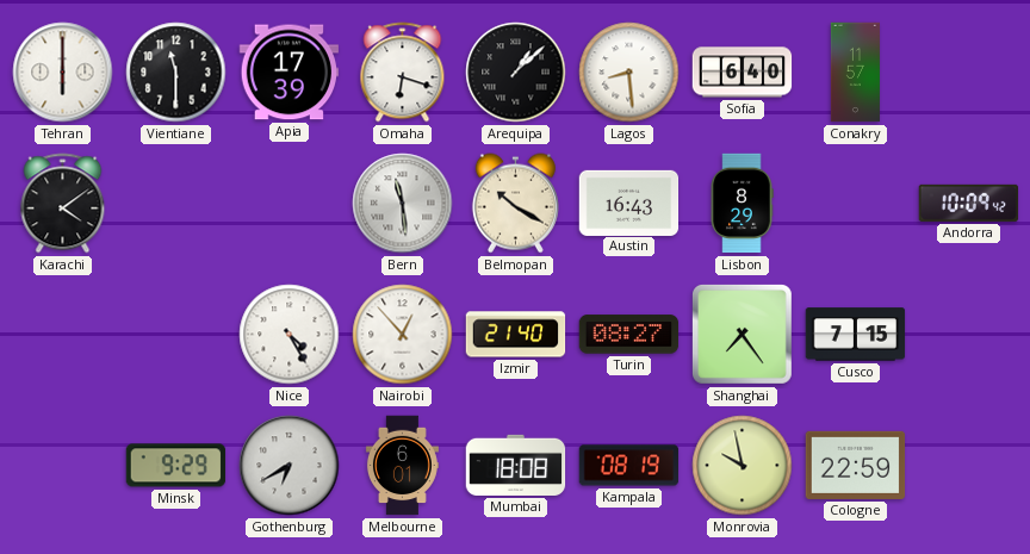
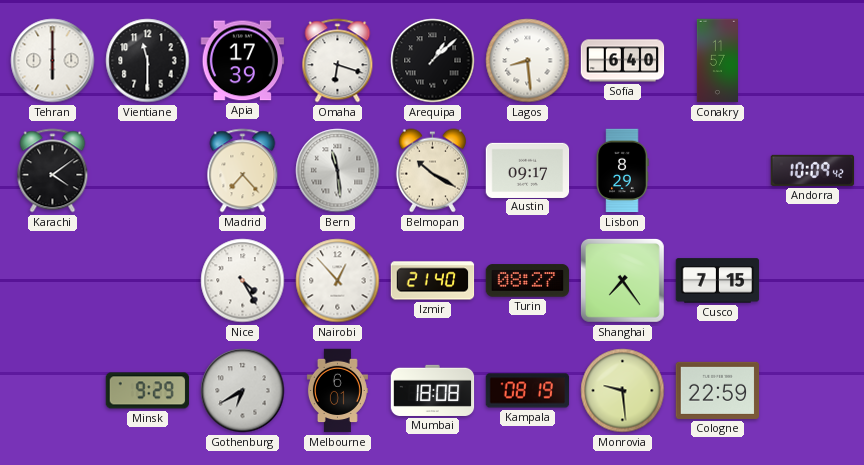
Madrid: none -> 7:23
Austin: 16:43 -> 09:17
Monrovia: 9:58 -> 9:29
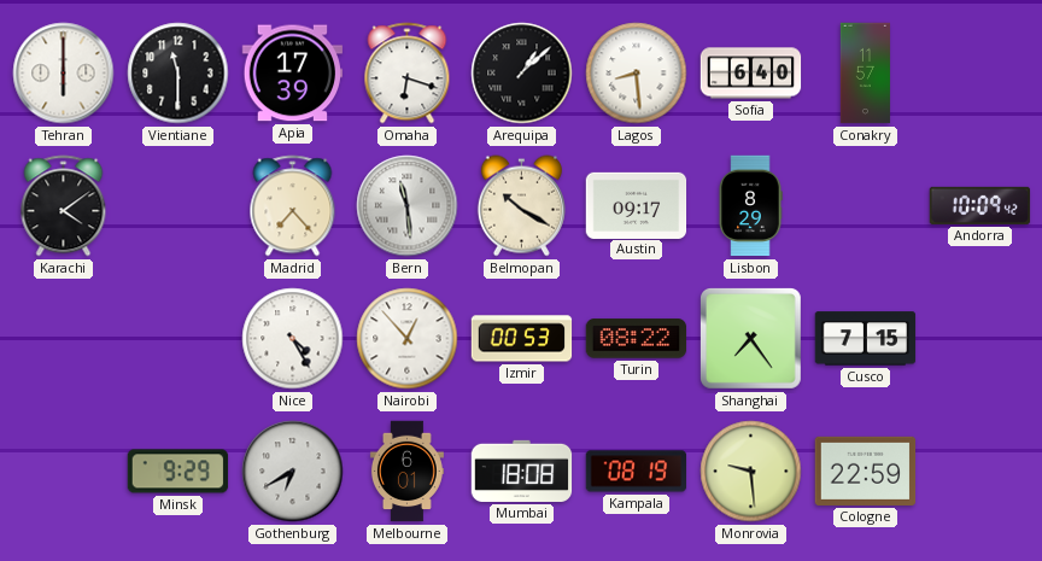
Izmir: 21:40 -> 00:53
Turin: 08:27 -> 08:22
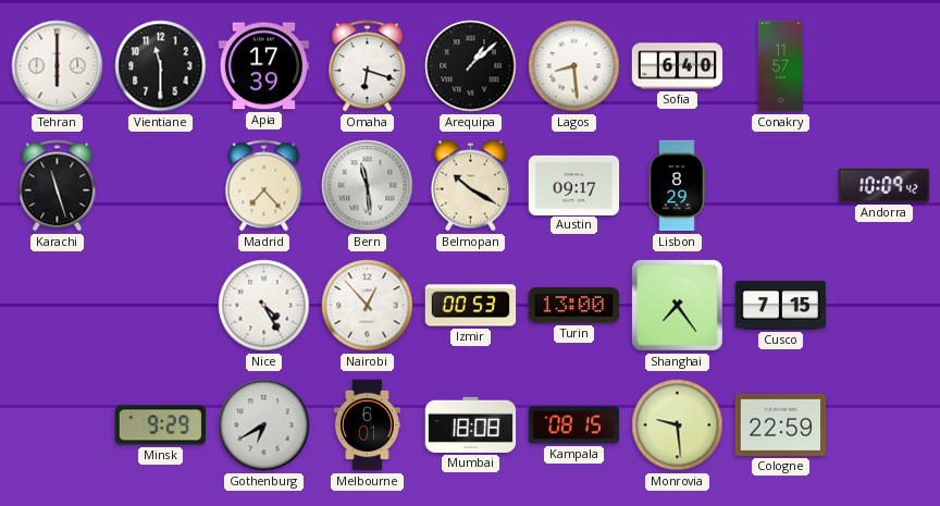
Karachi: 4:09 -> 11:27
Turin: 08:22 -> 13:00
Kampala: 08:19 -> 08:15
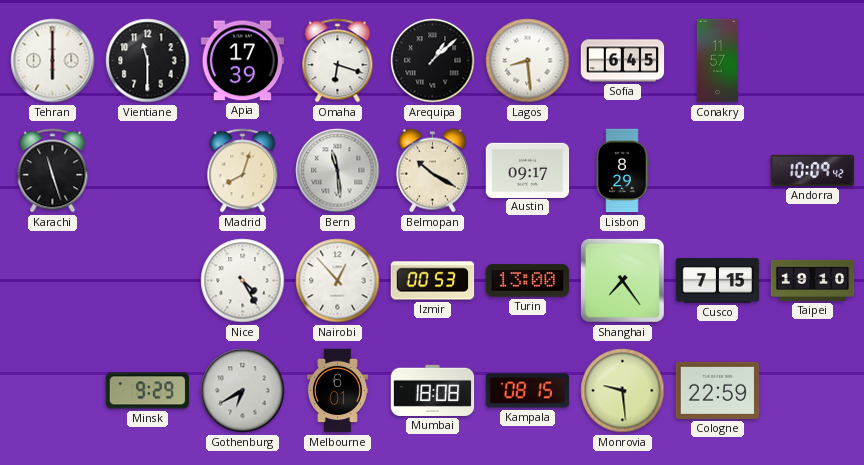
Sofia: 6:40 -> 6:45
Madrid: 7:23 -> 8:03
Taipei: none -> 19:10
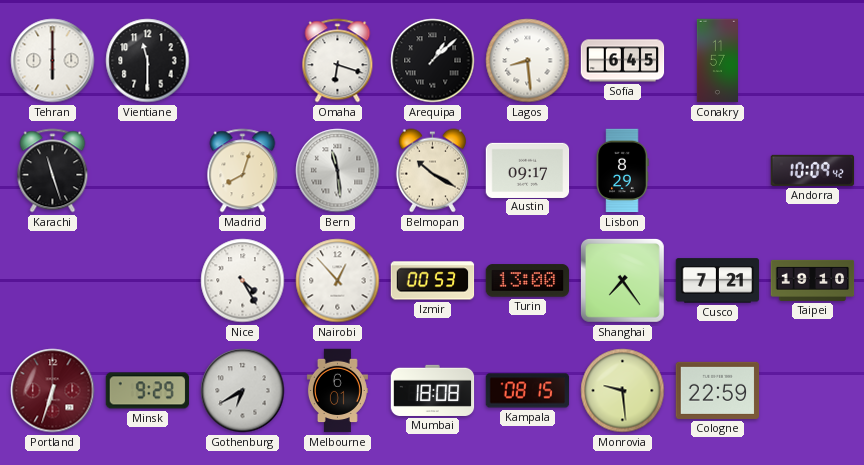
Apia: 17:39 -> none
Cusco: 7:15 -> 7:21
Portland: none -> 6:33
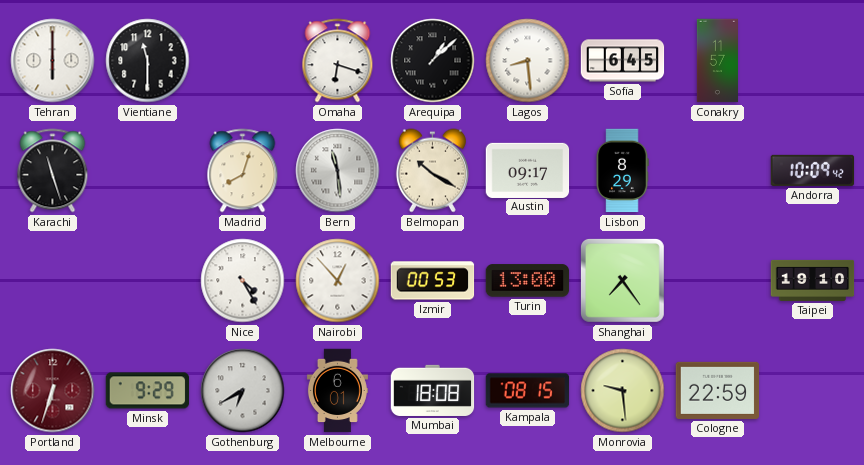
Cusco: 7:21 -> none
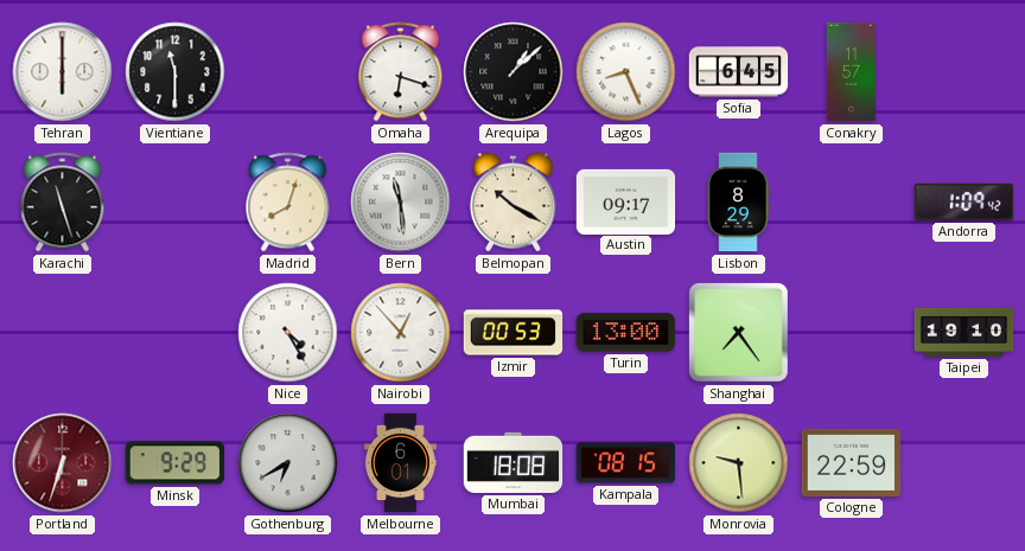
Lagos: 8:29 -> 8:26
Andorra: 10:09 -> 1:09
